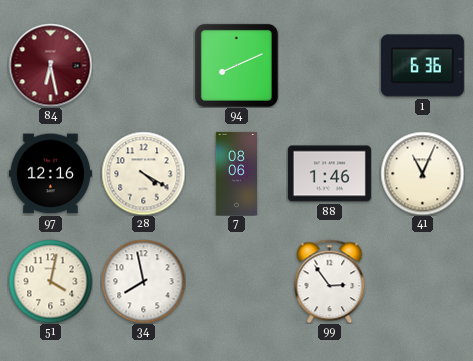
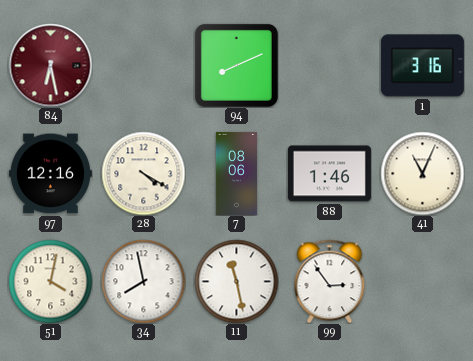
1: 6:36 -> 3:16
11: none -> 11:28
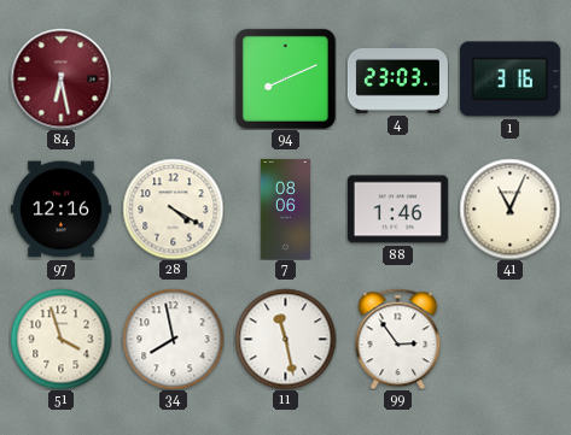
4: none -> 23:03
51: 4:02 -> 3:57
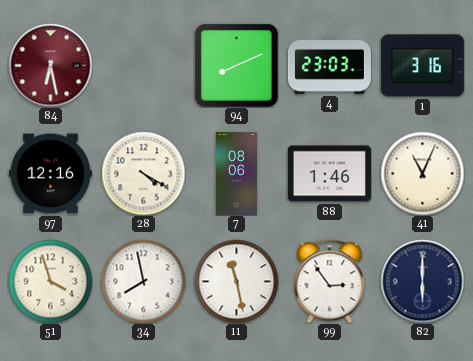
82: none -> 6:00
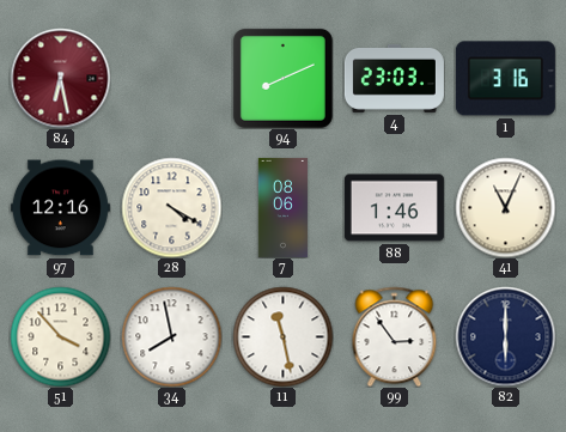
51: 3:57 -> 3:53
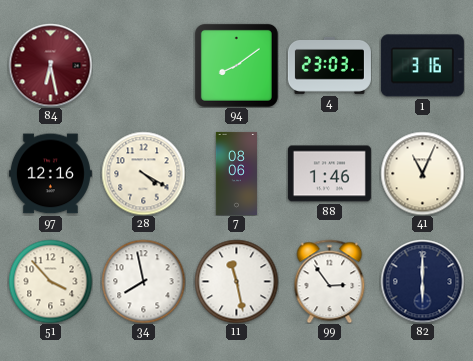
94: 8:11 -> 8:09
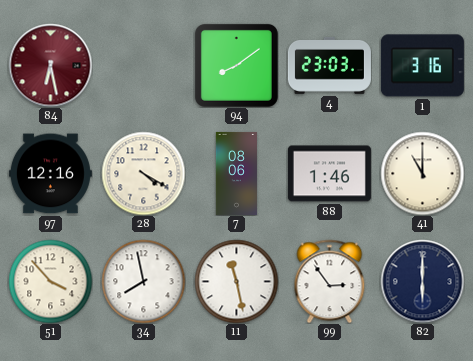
41: 11:04 -> 11:00
